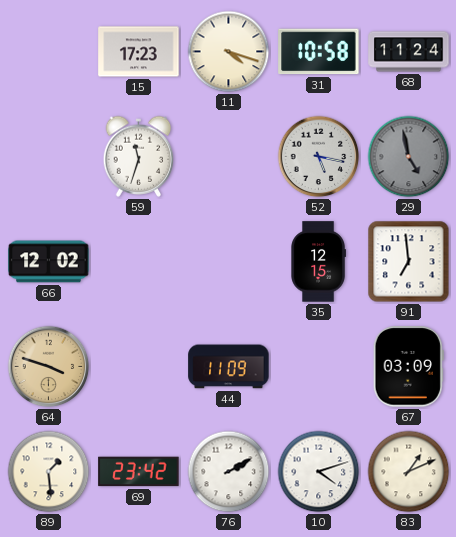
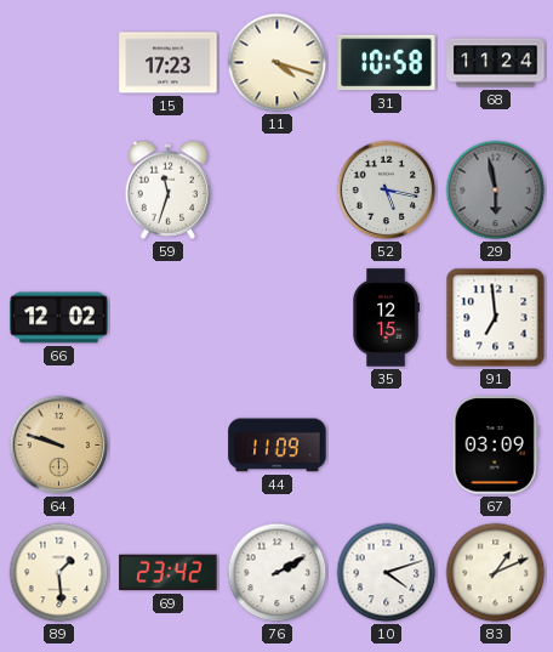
29: 4:58 -> 5:58
64: 3:48 -> 9:48
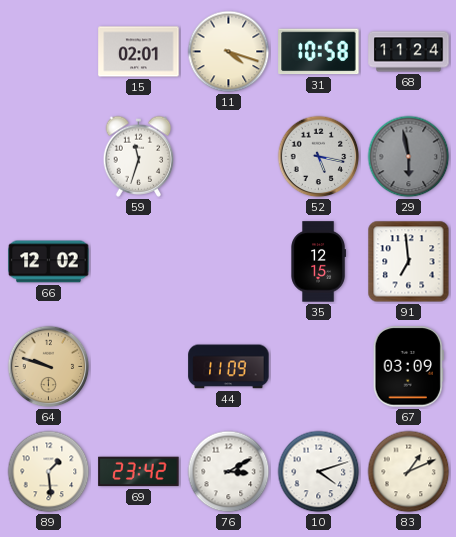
15: 17:23 -> 02:01
76: 2:10 -> 3:10
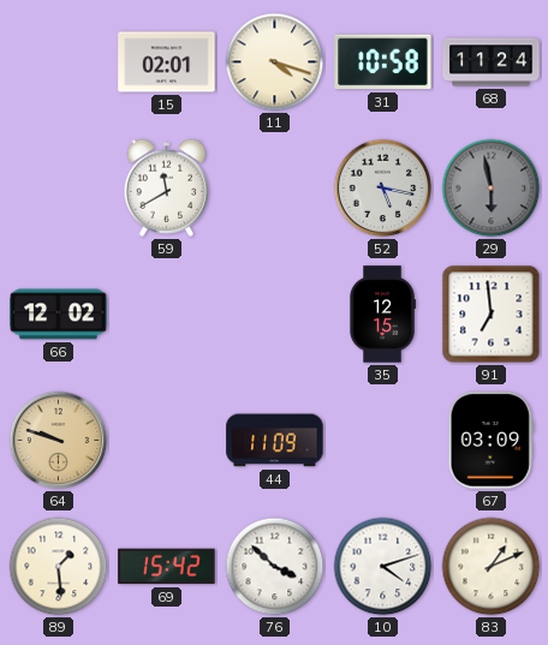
59: 11:33 -> 11:40
69: 23:42 -> 15:42
76: 3:10 -> 3:52
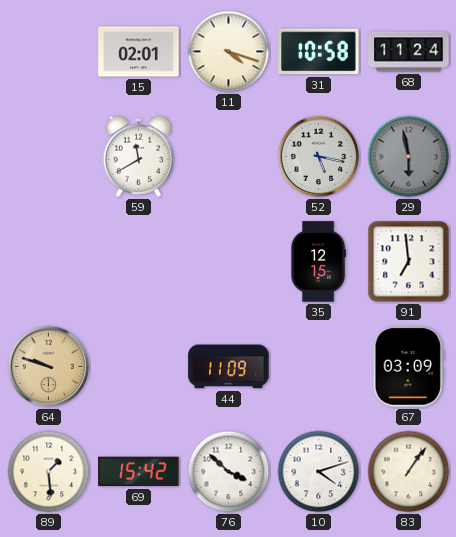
66: 12:02 -> none
83: 1:11 -> 1:06
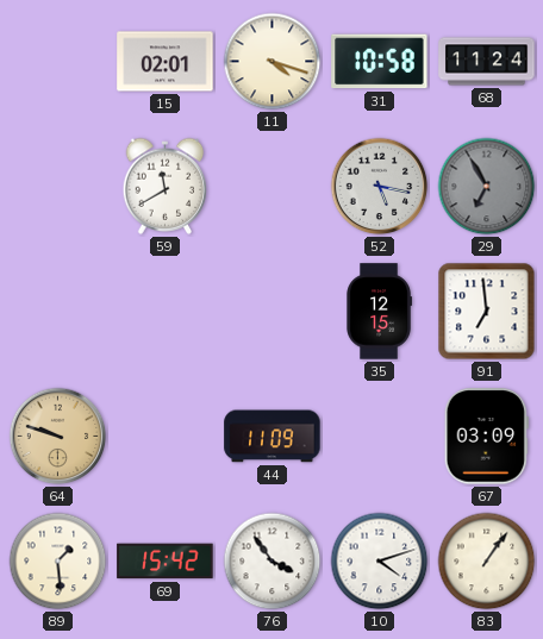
29: 5:58 -> 6:55
76: 3:52 -> 3:54
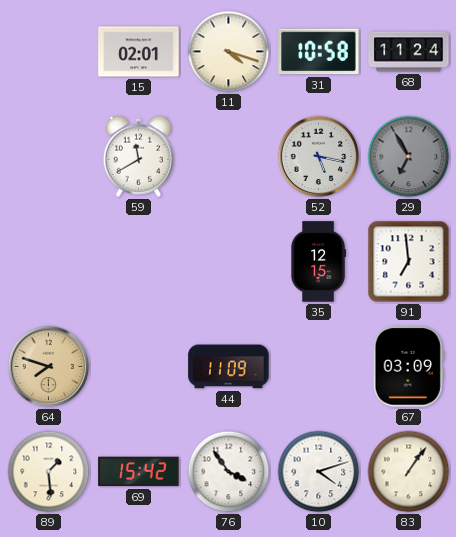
64: 9:48 -> 7:48
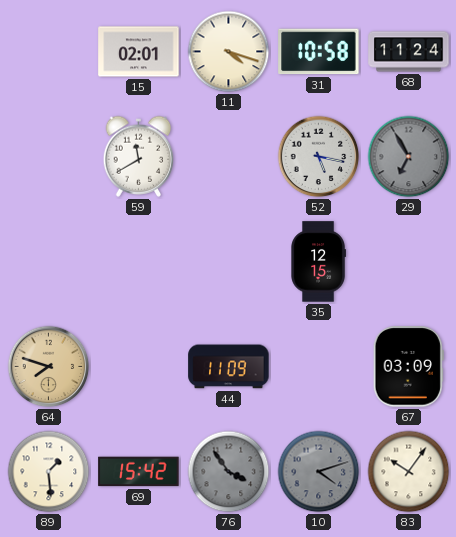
91: 6:59 -> none
76 dial: white -> grey
10 dial: white -> grey
83: 1:06 -> 10:06
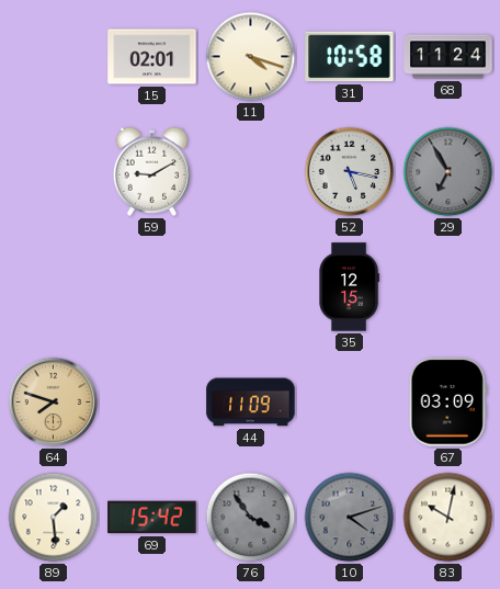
59: 11:40 -> 9:10
83: 10:06 -> 10:02
